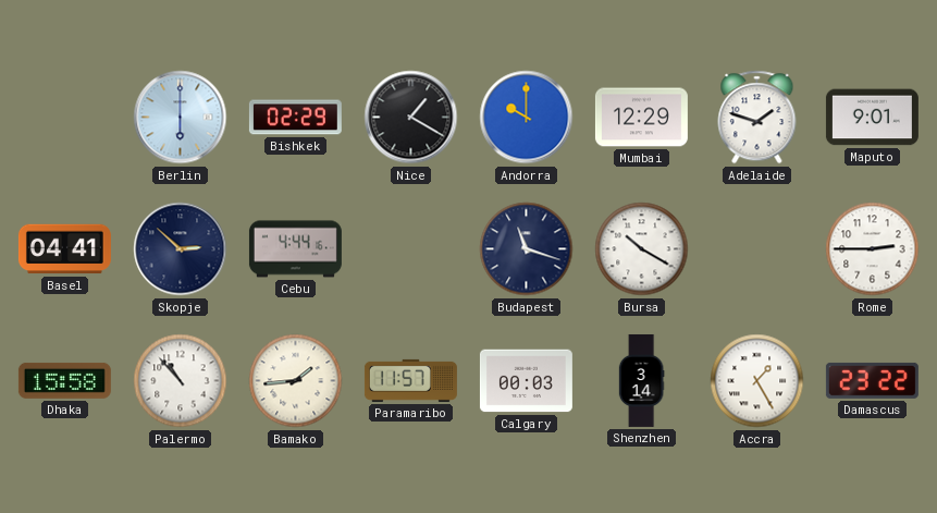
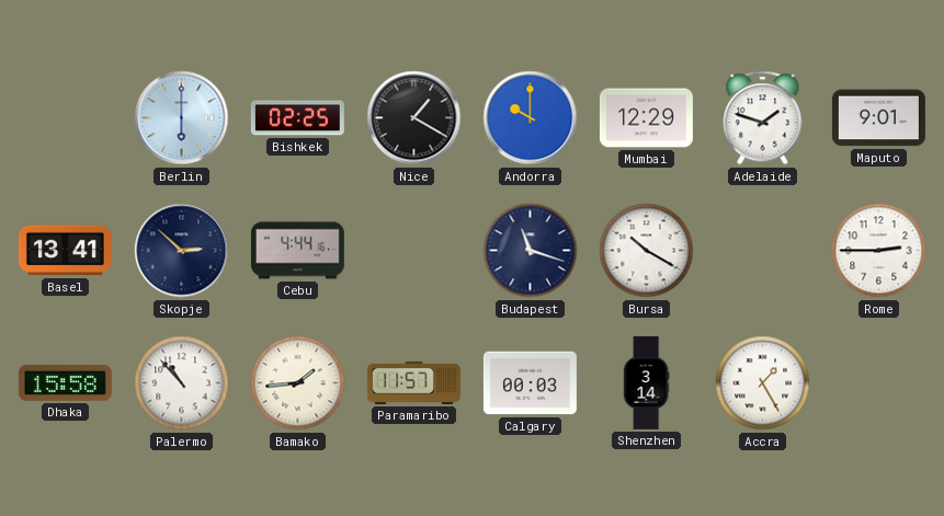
Bishkek: 02:29 -> 02:25
Basel: 04:41 -> 13:41
Damascus: 23:22 -> none
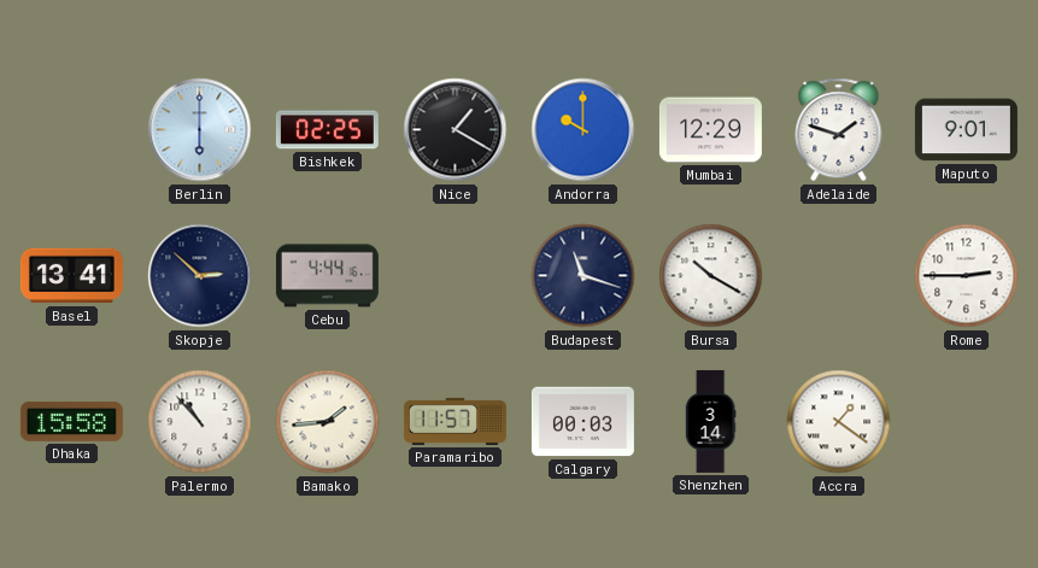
Accra: 1:25 -> 1:21
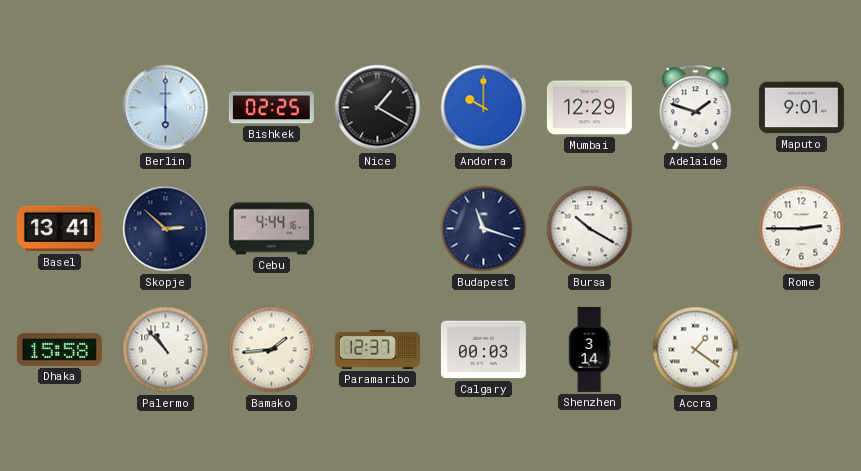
Paramaribo: 11:57 -> 12:37
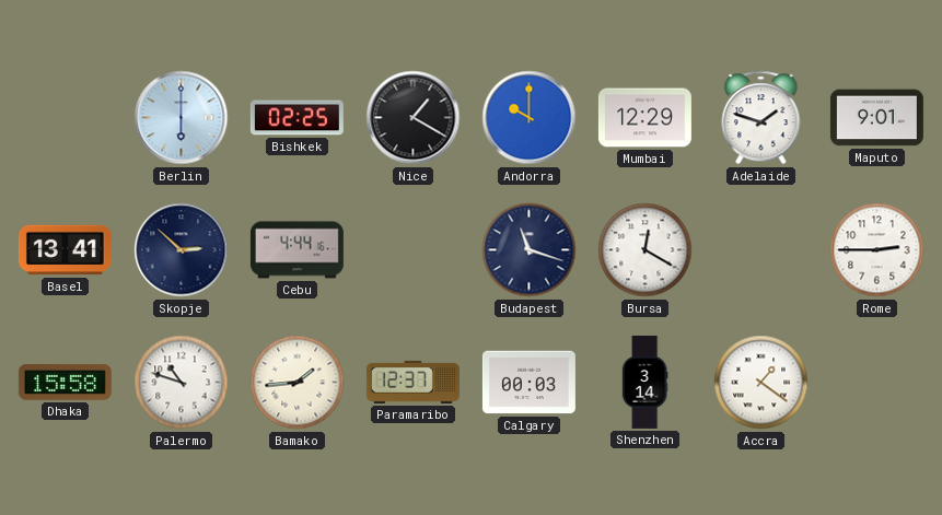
Bursa: 10:20 -> 12:20
Palermo: 10:53 -> 10:48
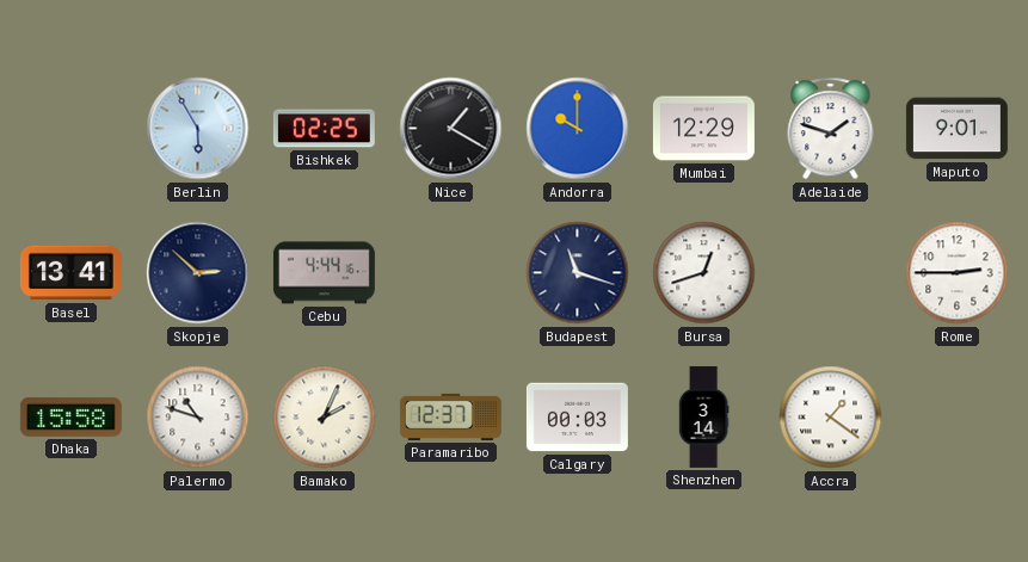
Berlin: 6:00 -> 5:55
Bursa: 12:20 -> 12:42
Bamako: 1:44 -> 2:04
